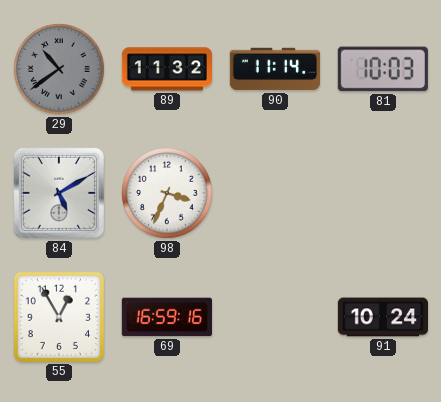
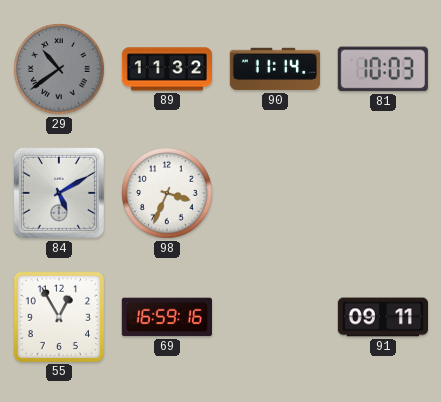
91: 10:24 -> 09:11
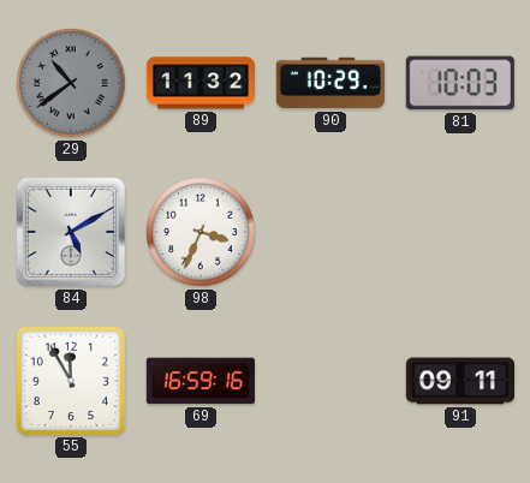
90: 11:14 -> 10:29
55: 12:55 -> 11:55
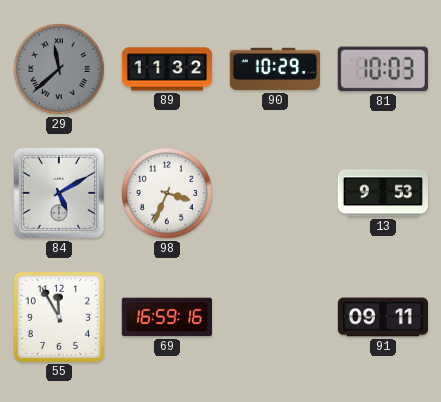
29: 10:39 -> 11:38
13: none -> 9:53
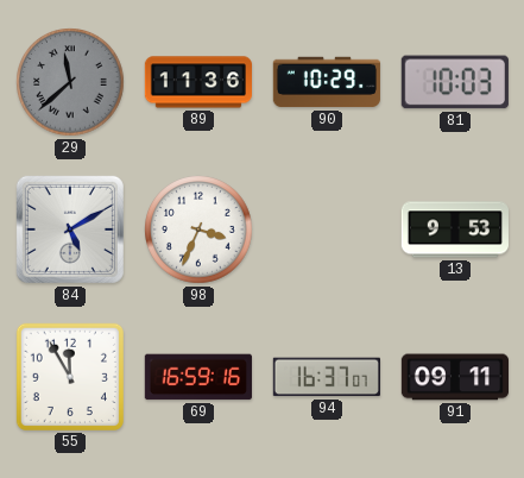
89: 11:32 -> 11:36
94: none -> 16:37
